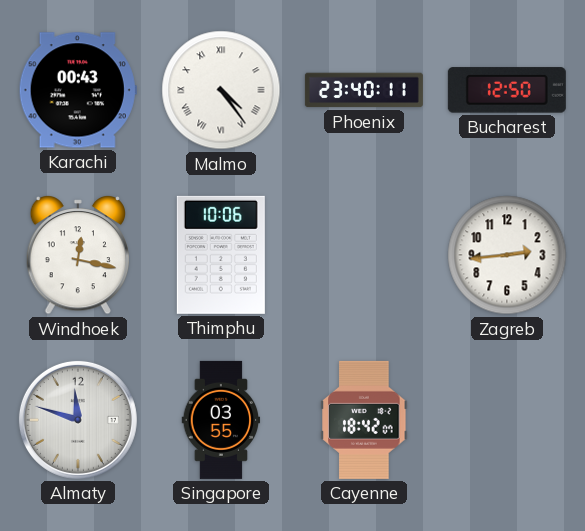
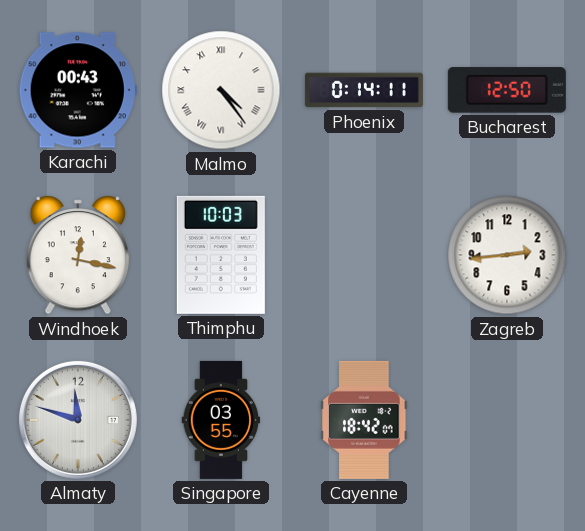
Phoenix: 23:40 -> 0:14
Thimphu: 10:06 -> 10:03
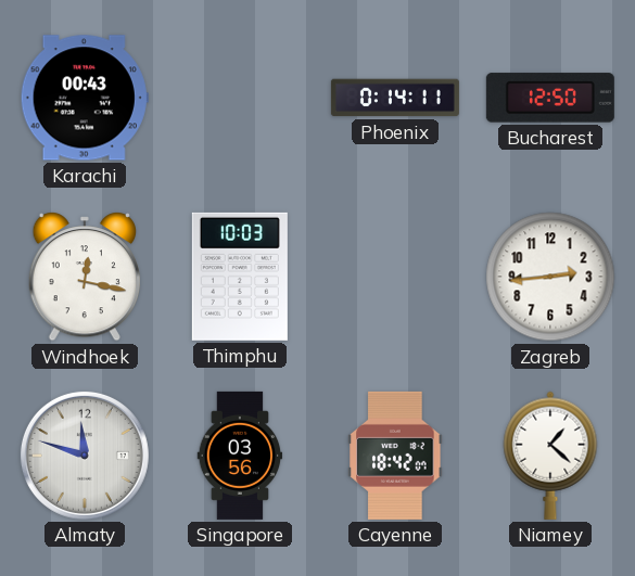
Malmo: 4:24 -> none
Singapore: 03:55 -> 03:56
Niamey: none -> 1:22
